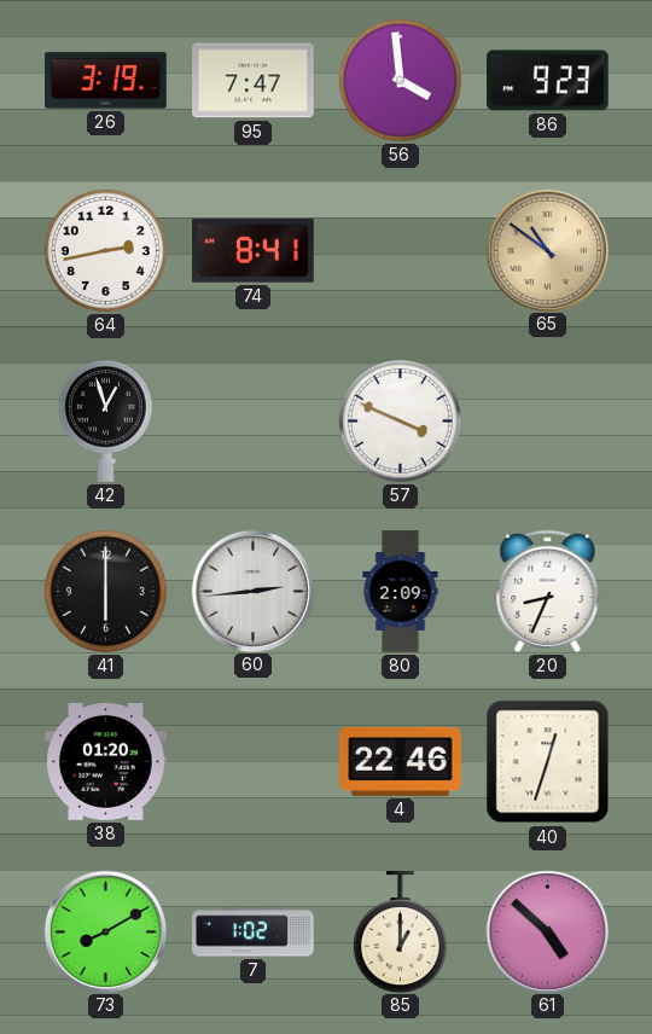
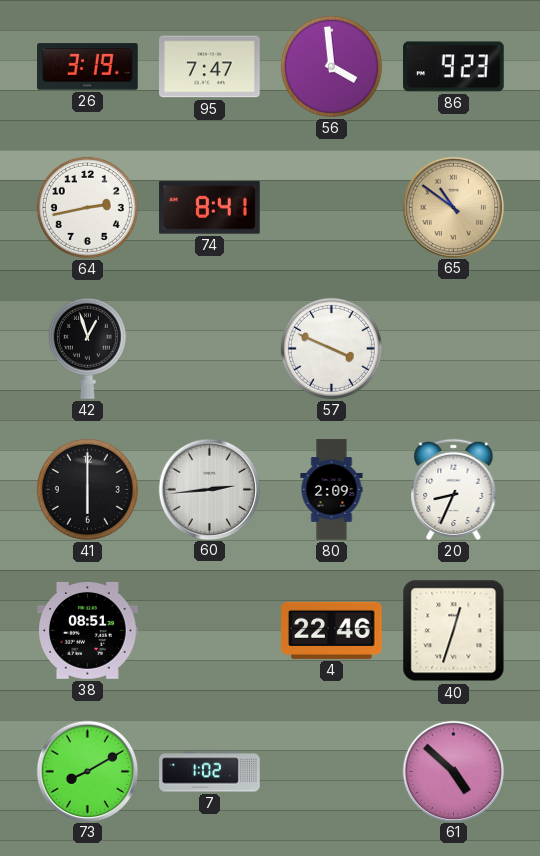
38: 01:20 -> 08:51
85: 1:00 -> none
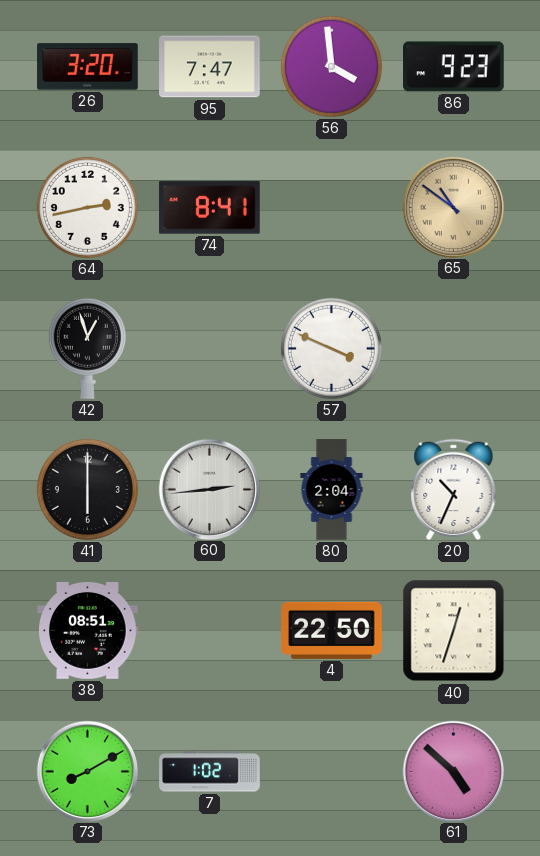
26: 3:19 -> 3:20
80: 2:09 -> 2:04
20: 8:34 -> 10:34
4: 22:46 -> 22:50
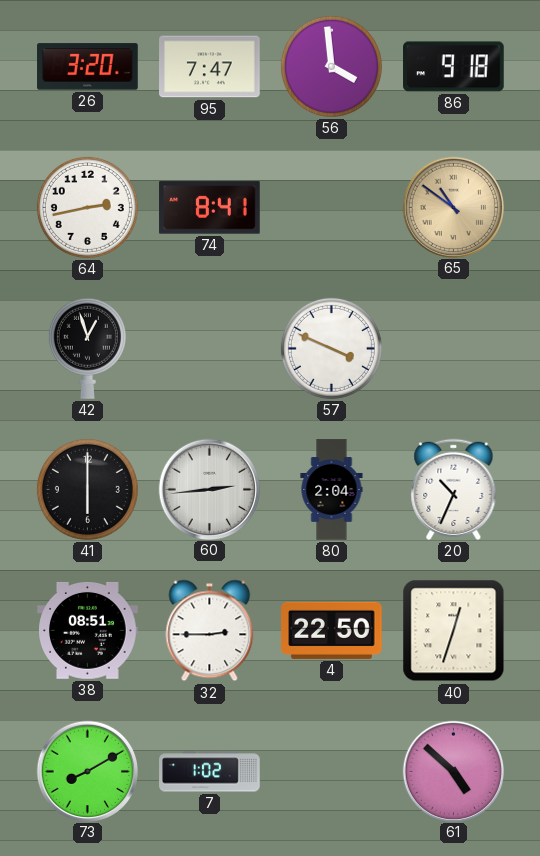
86: 9:23 -> 9:18
32: none -> 2:45
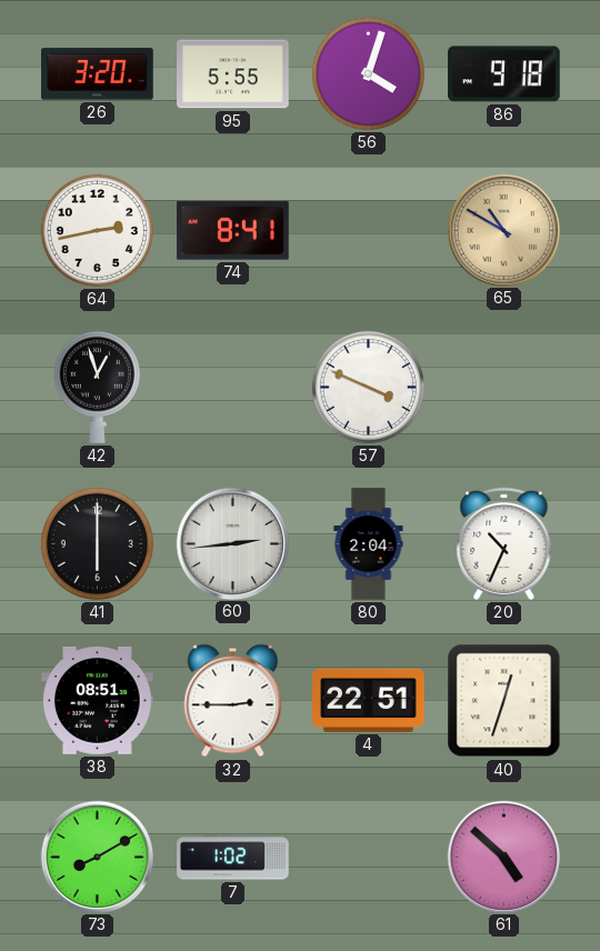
95: 7:47 -> 5:55
56: 3:59 -> 4:03
65: 10:51 -> 10:50
4: 22:50 -> 22:51
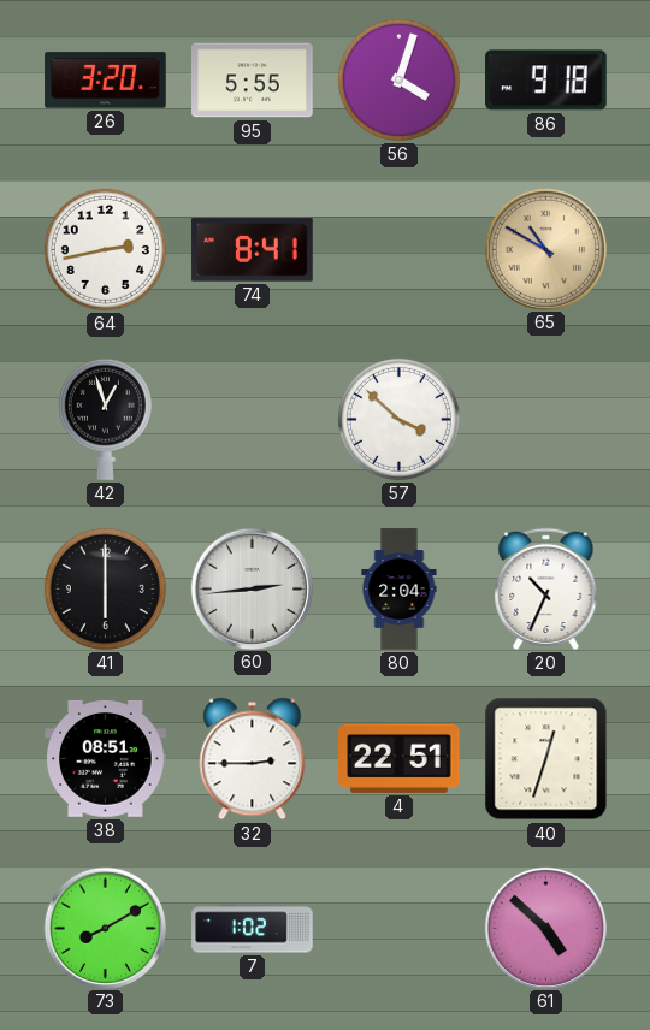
57: 3:49 -> 3:52
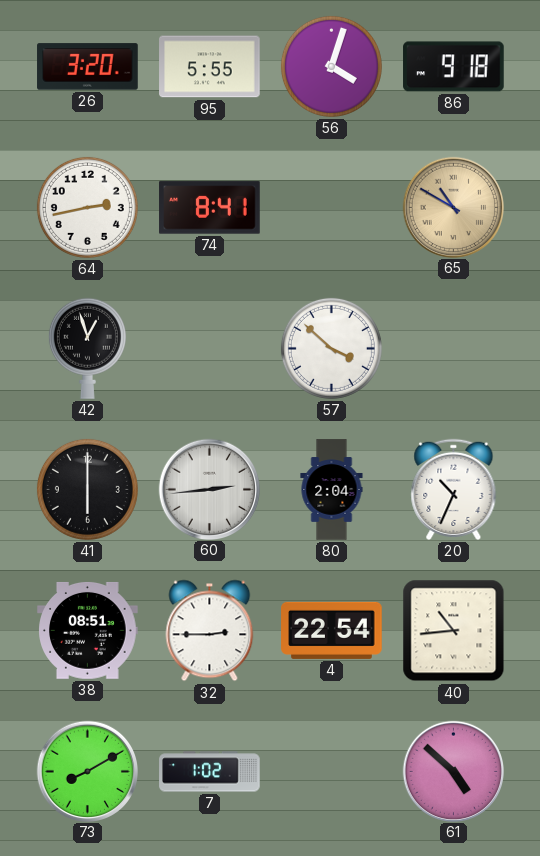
4: 22:51 -> 22:54
40: 12:33 -> 10:44
